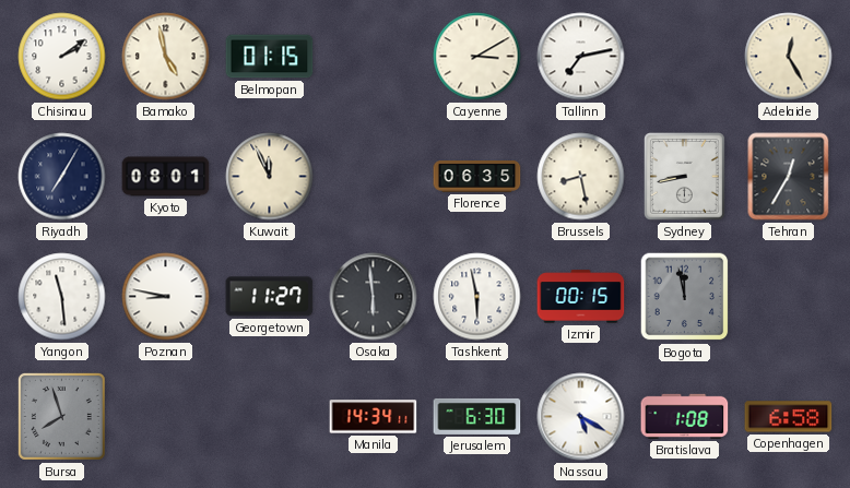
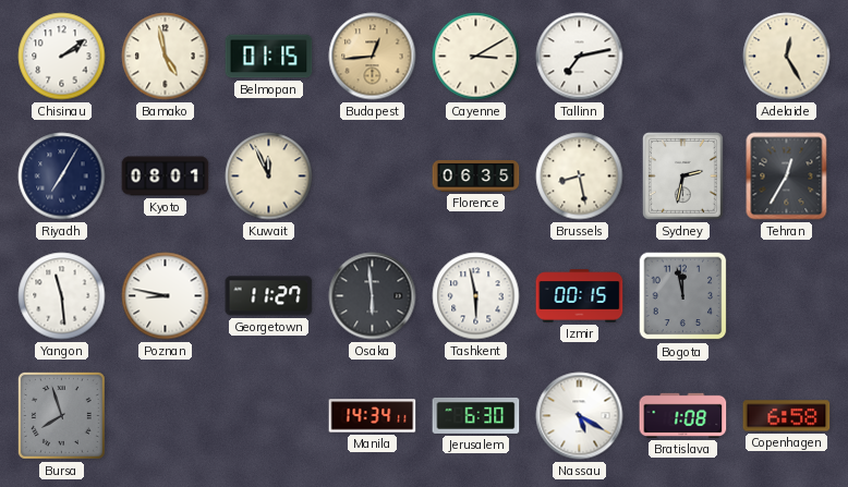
Budapest: none -> 12:44
Sydney: 8:43 -> 2:32
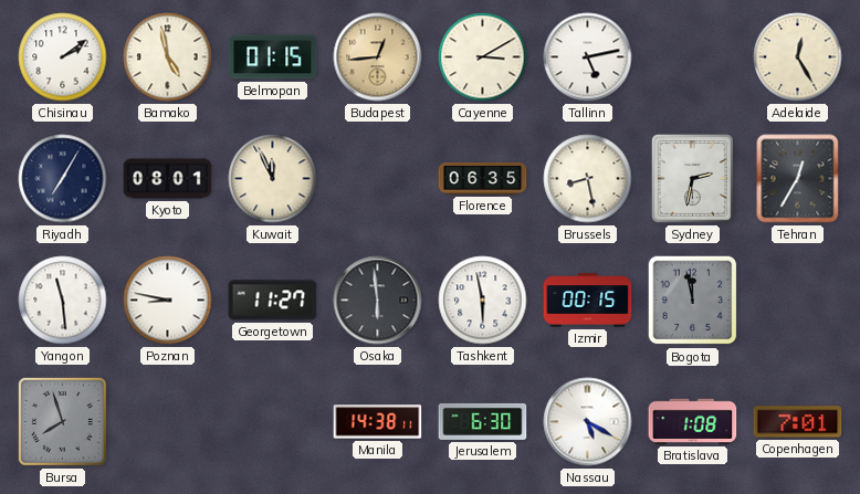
Tallinn: 7:13 -> 5:13
Manila: 14:34 -> 14:38
Copenhagen: 6:58 -> 7:01
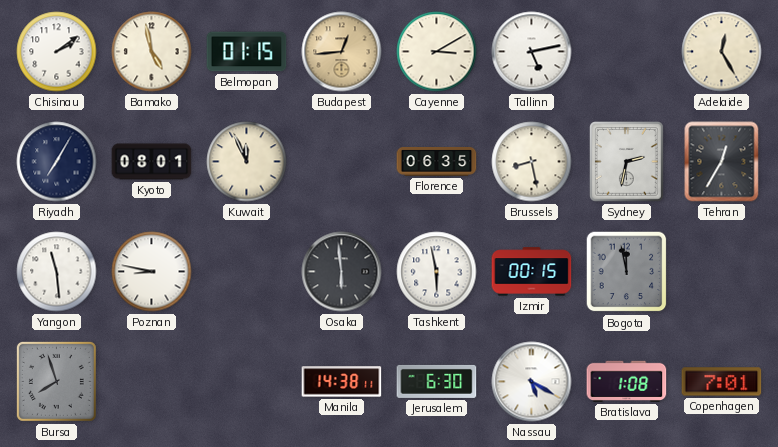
Georgetown: 11:27 -> none
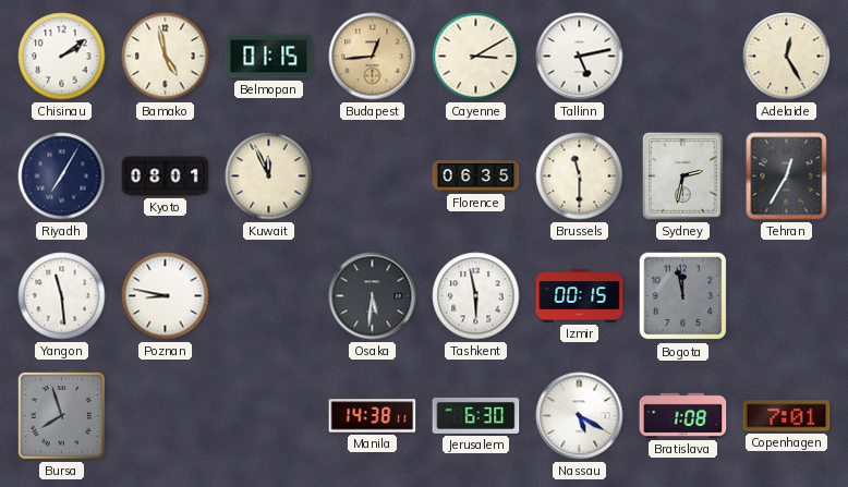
Brussels: 8:28 -> 11:30
Osaka: 5:59 -> 5:31
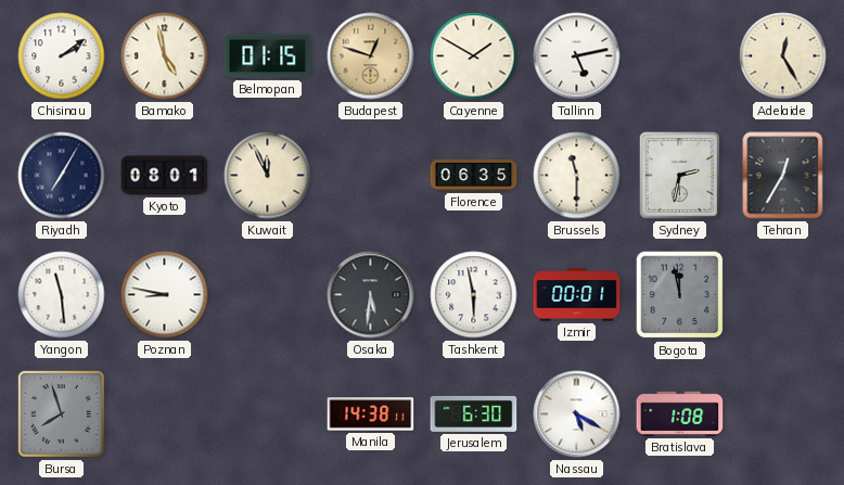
Budapest: 12:44 -> 12:48
Cayenne: 3:10 -> 1:50
Izmir: 00:15 -> 00:01
Copenhagen: 7:01 -> none
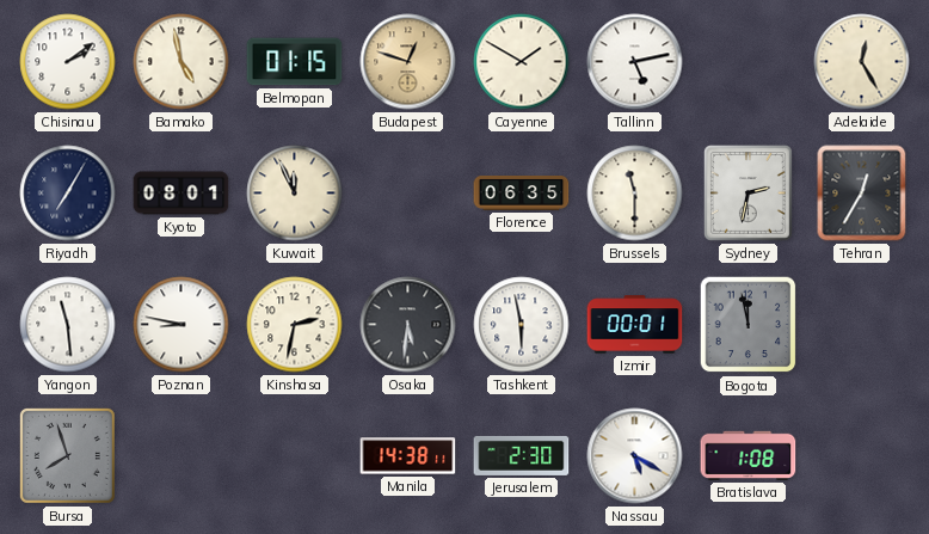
Kinshasa: none -> 2:32
Jerusalem: 6:30 -> 2:30
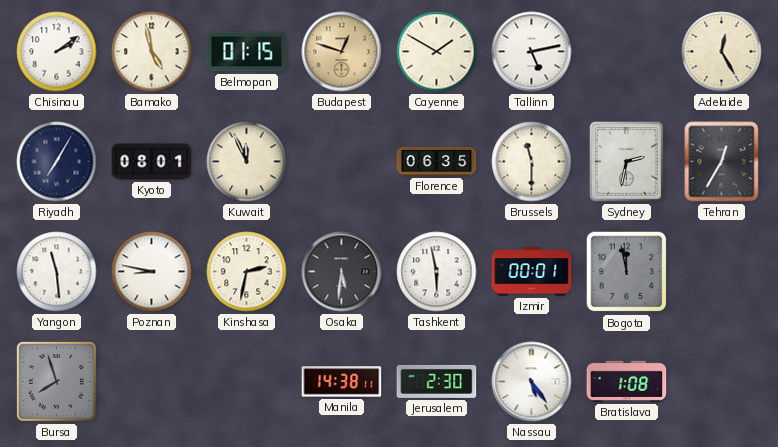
Nassau: 5:20 -> 5:24
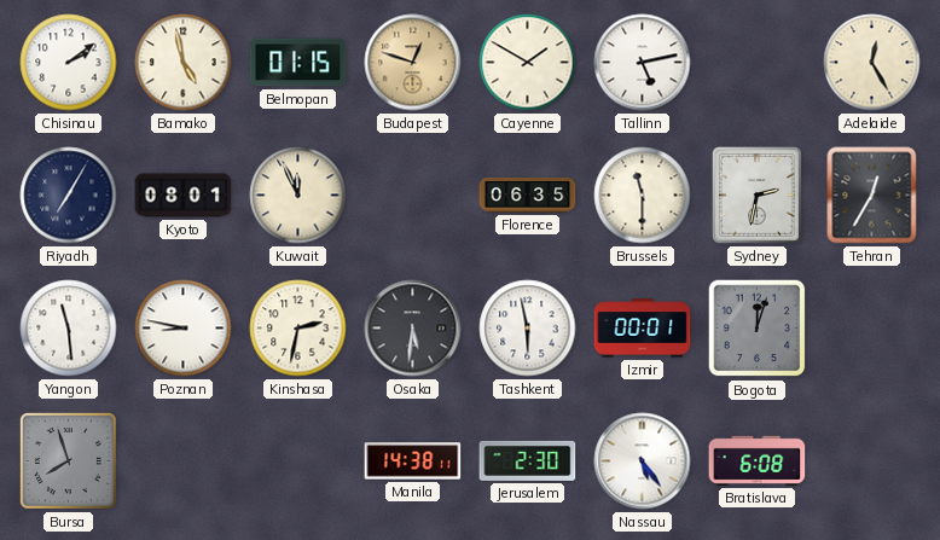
Bogota: 11:58 -> 12:03
Bratislava: 1:08 -> 6:08
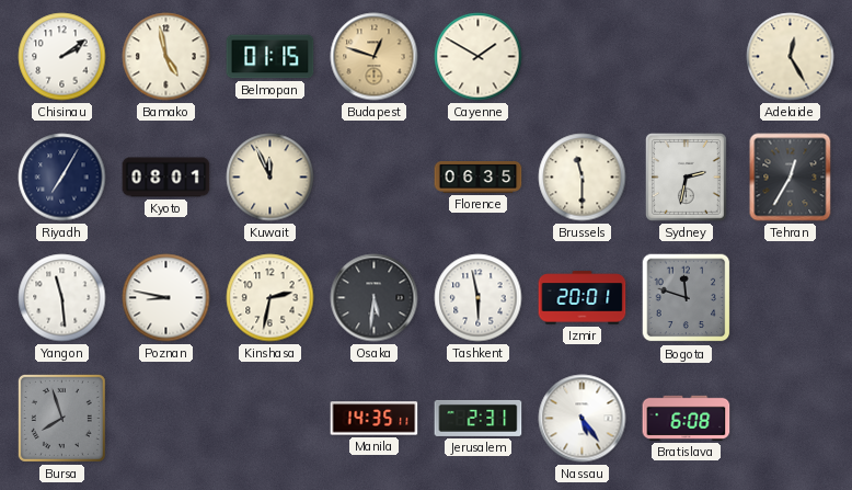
Tallinn: 5:13 -> none
Izmir: 00:01 -> 20:01
Bogota: 12:03 -> 11:48
Manila: 14:38 -> 14:35
Jerusalem: 2:30 -> 2:31
